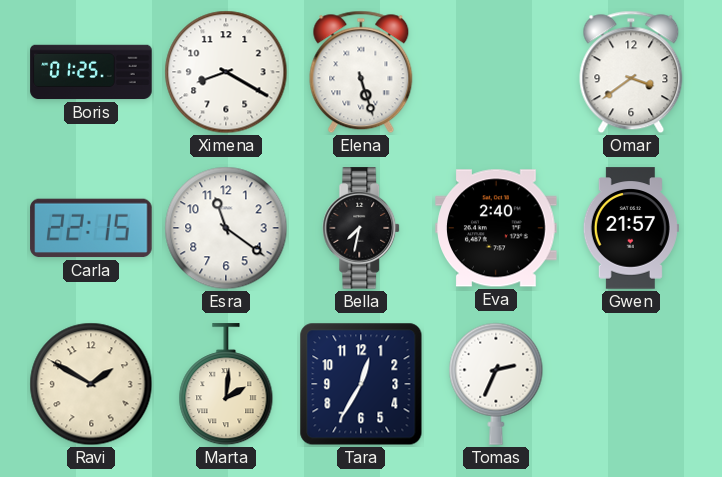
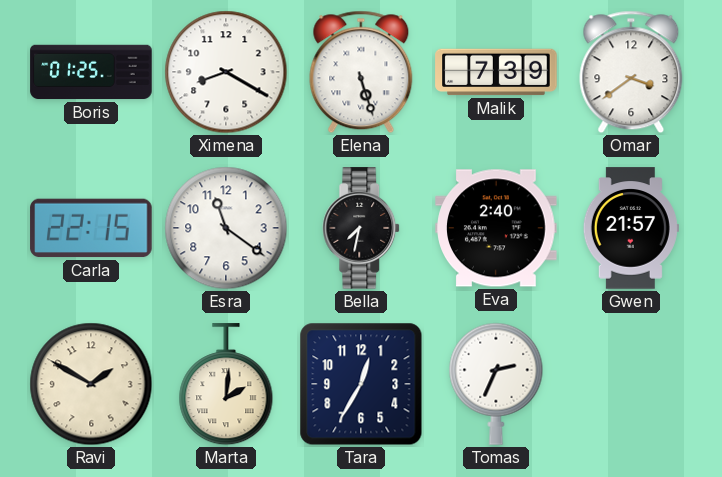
Malik: none -> 7:39
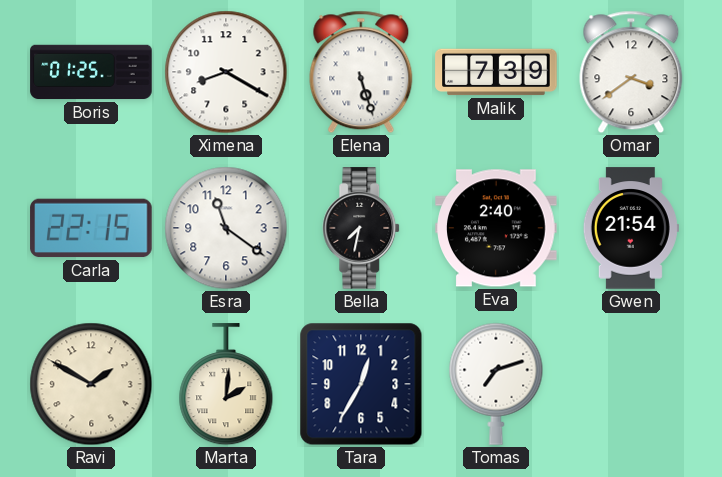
Gwen: 21:57 -> 21:54
Tomas: 2:34 -> 7:12
